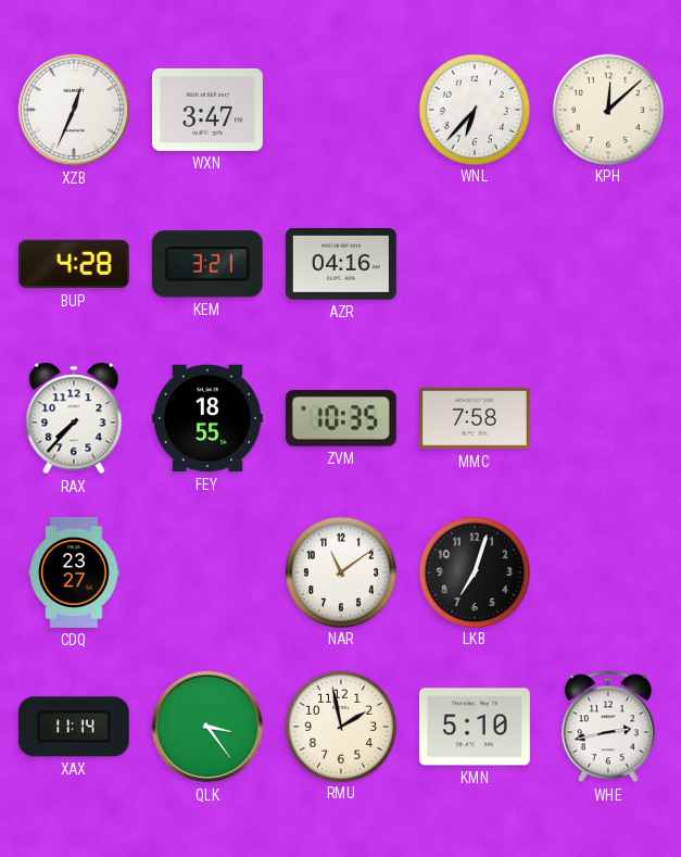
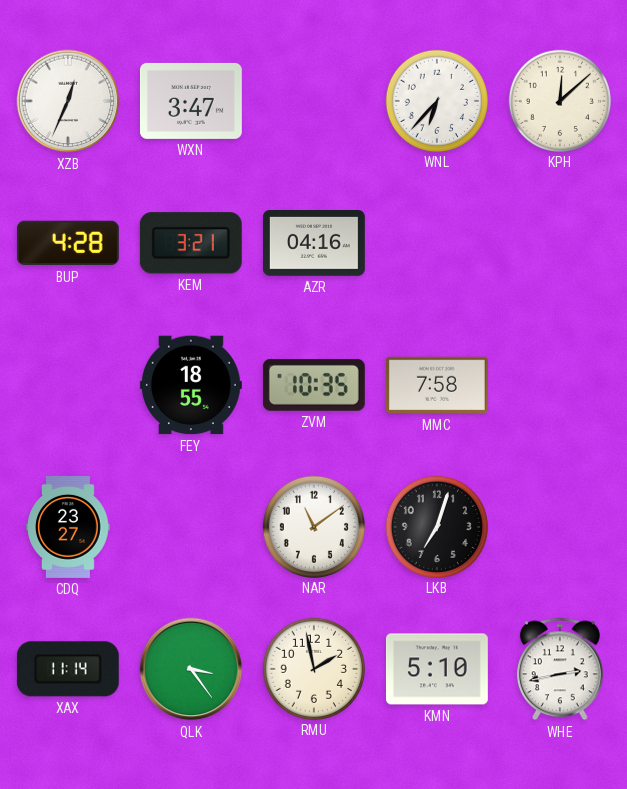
RAX: 7:37 -> none
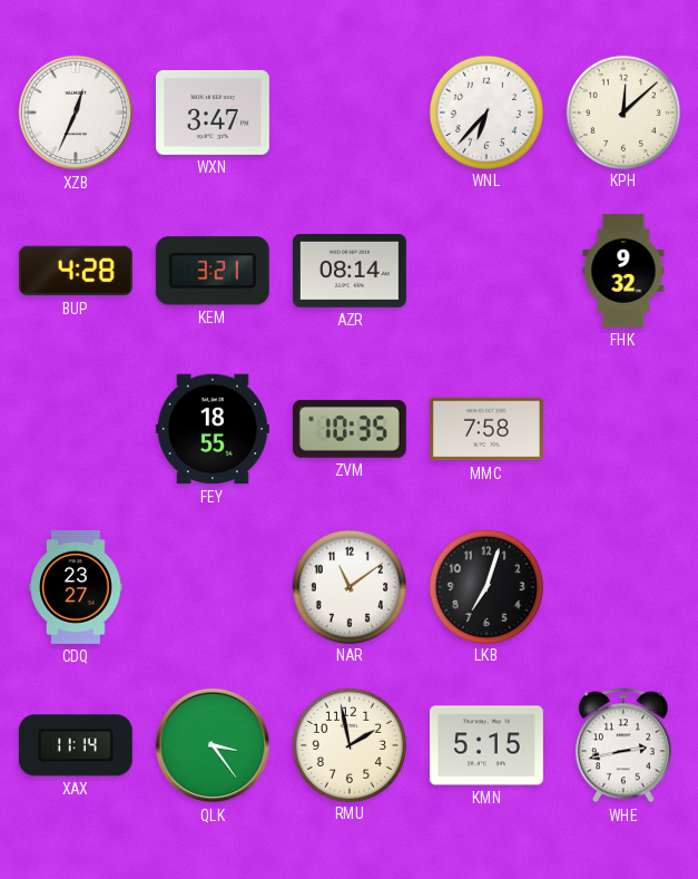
AZR: 04:16 -> 08:14
FHK: none -> 9:32
KMN: 5:10 -> 5:15
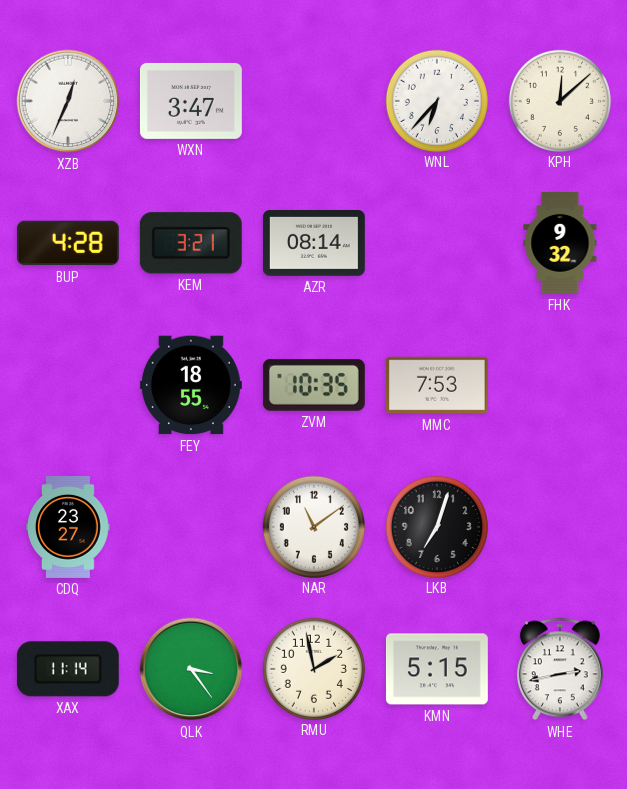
MMC: 7:58 -> 7:53
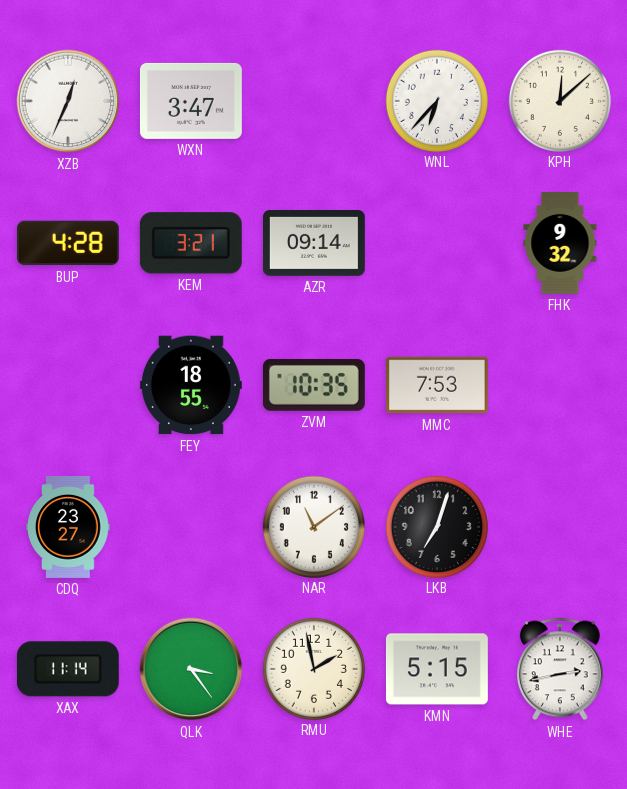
AZR: 08:14 -> 09:14
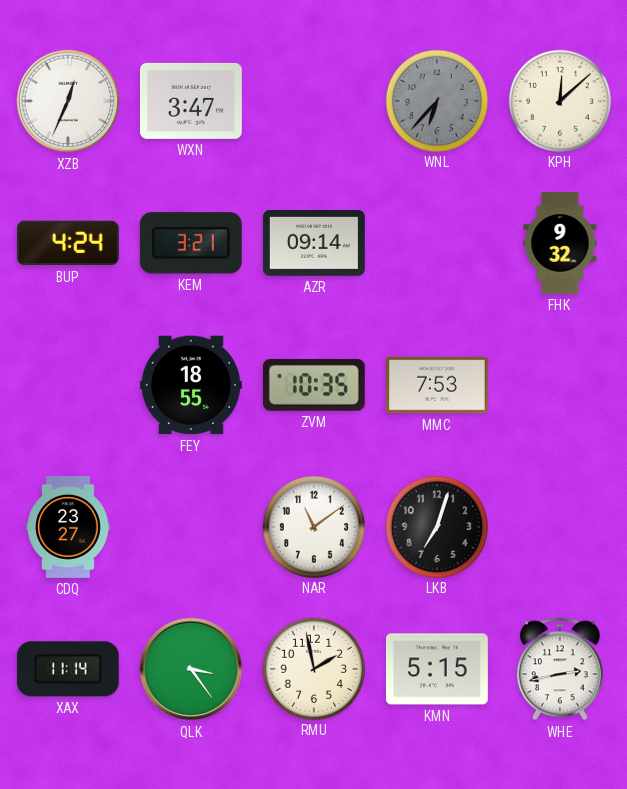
WNL dial: white -> grey
BUP: 4:28 -> 4:24
